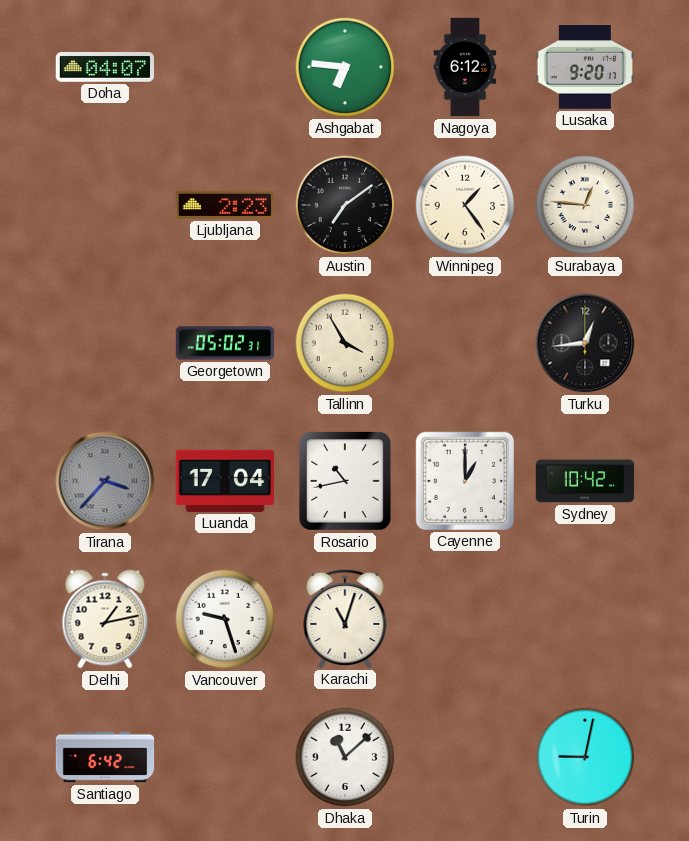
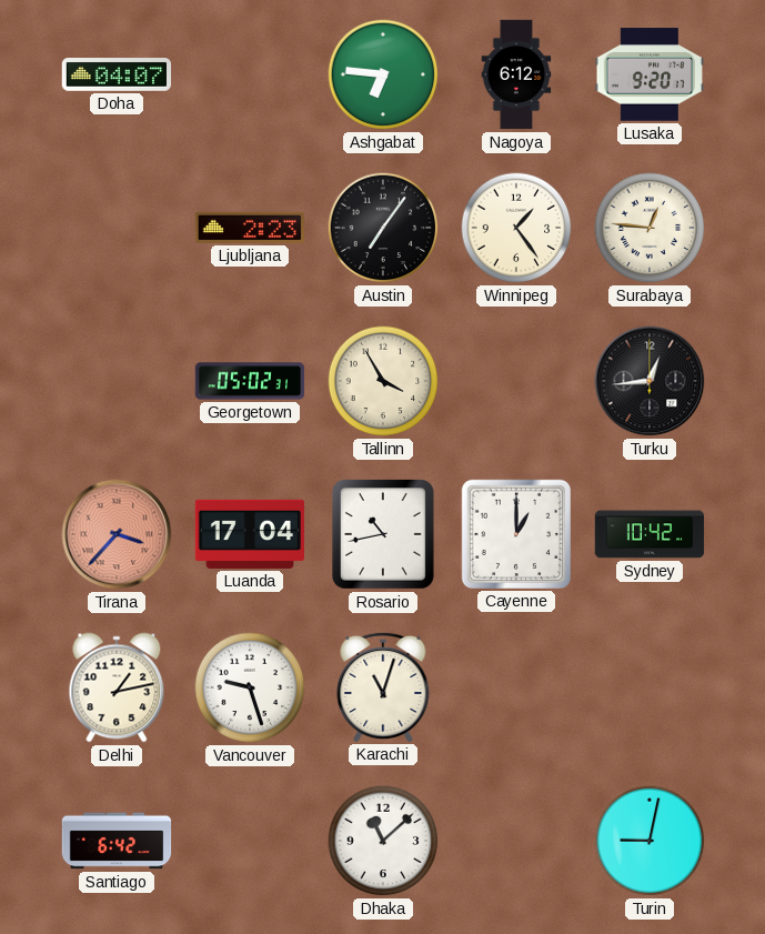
Austin: 7:09 -> 7:06
Tirana dial: grey -> salmon
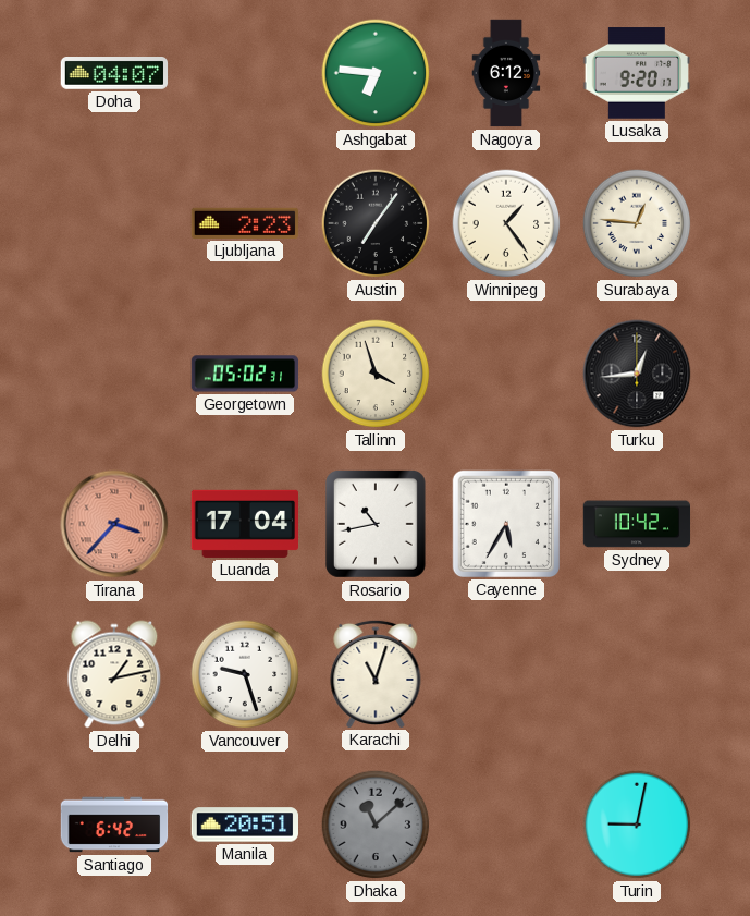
Tallinn: 3:55 -> 3:57
Cayenne: 1:00 -> 5:35
Manila: none -> 20:51
Dhaka dial: white -> grey
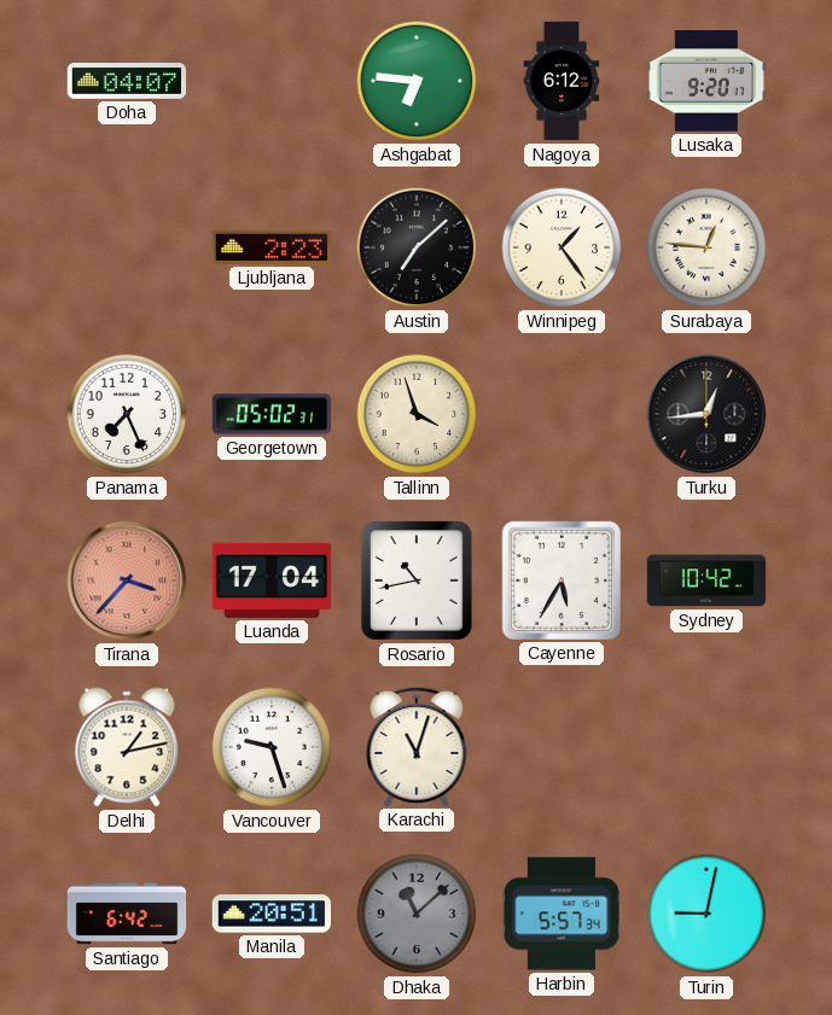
Austin: 7:06 -> 7:08
Panama: none -> 7:26
Harbin: none -> 5:57
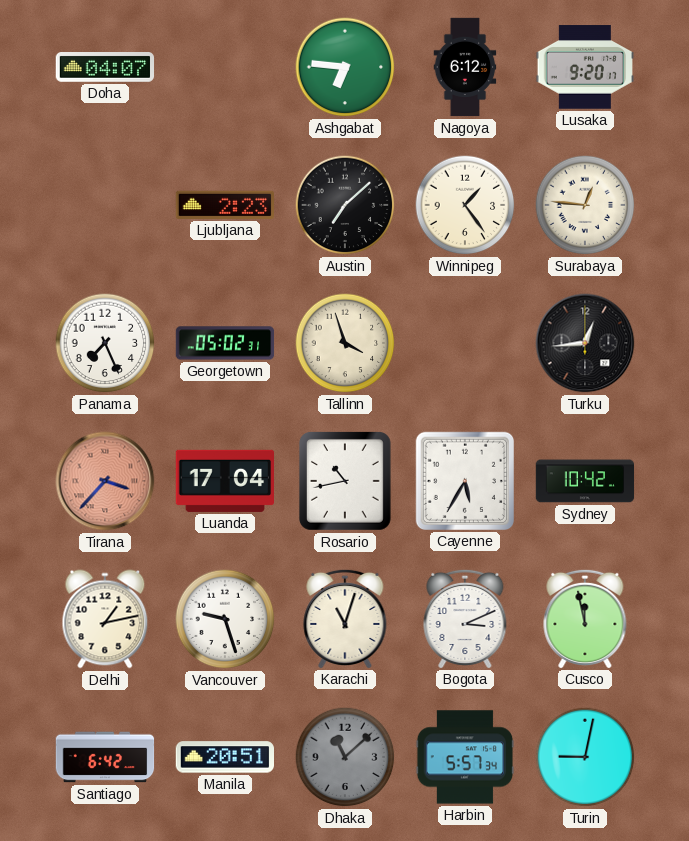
Bogota: none -> 3:11
Cusco: none -> 11:58
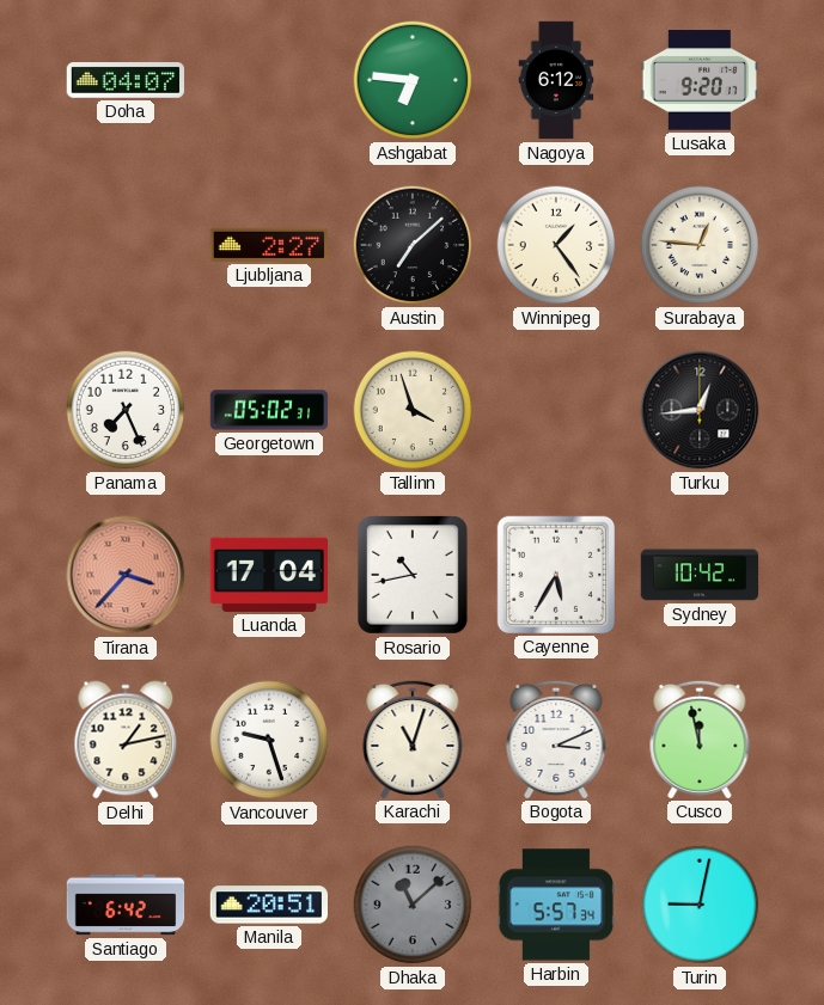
Ljubljana: 2:23 -> 2:27
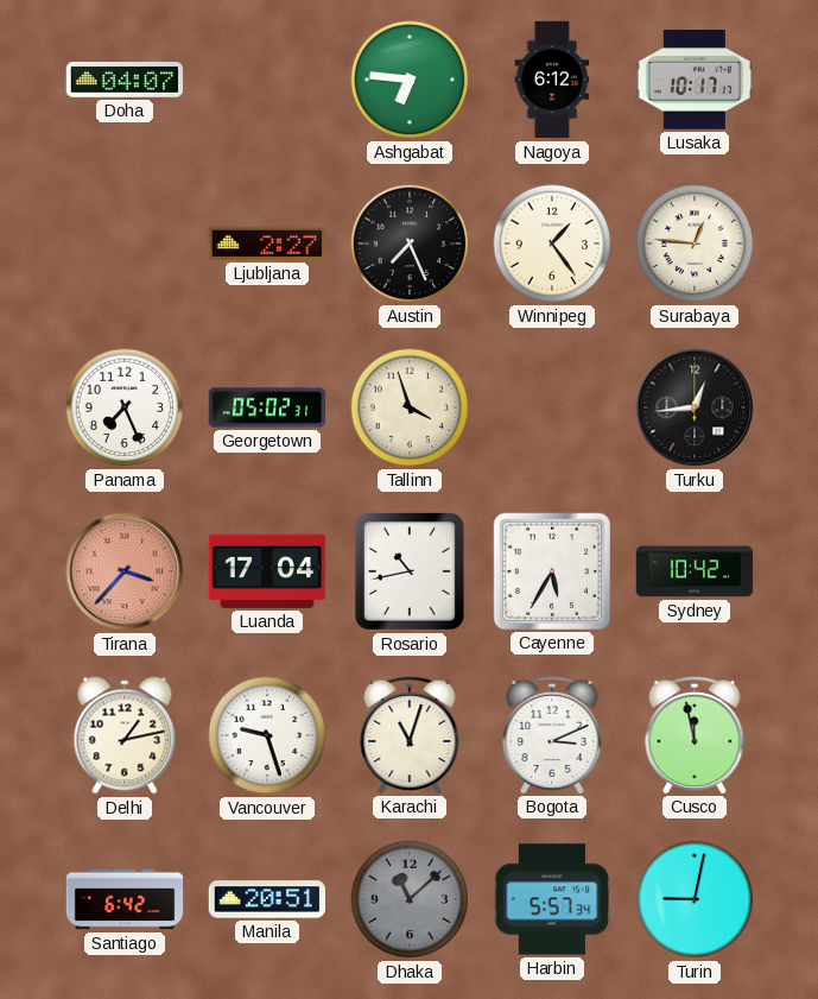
Lusaka: 9:20 -> 10:17
Austin: 7:08 -> 7:26
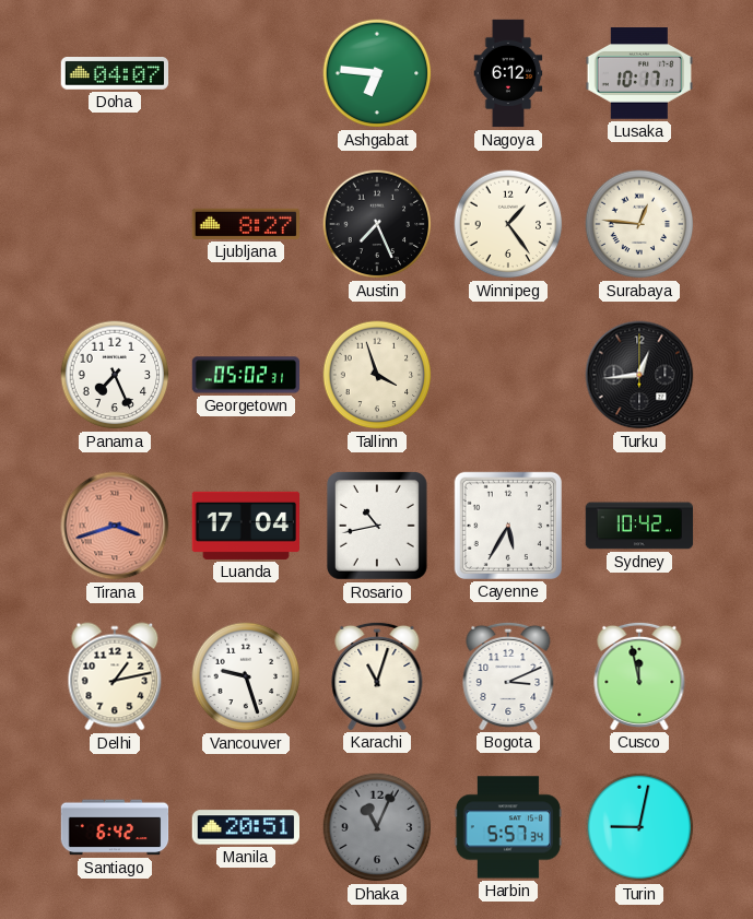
Ljubljana: 2:27 -> 8:27
Tirana: 3:37 -> 3:42
Dhaka: 11:08 -> 11:04
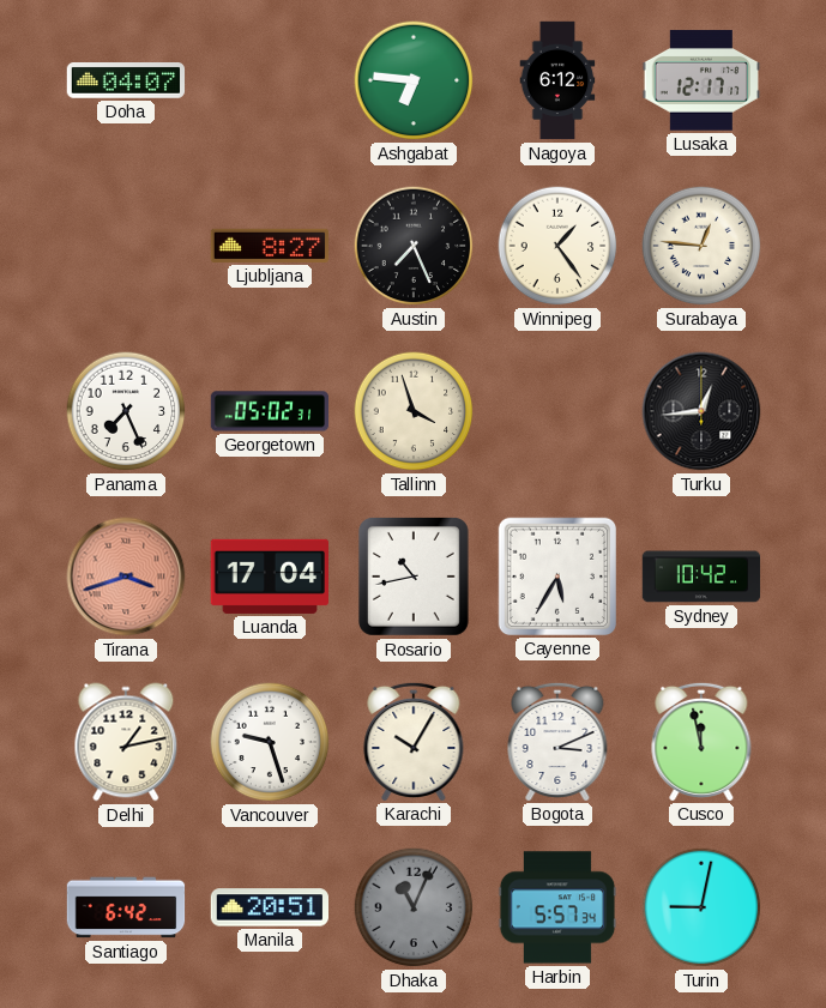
Lusaka: 10:17 -> 12:17
Karachi: 11:03 -> 10:05
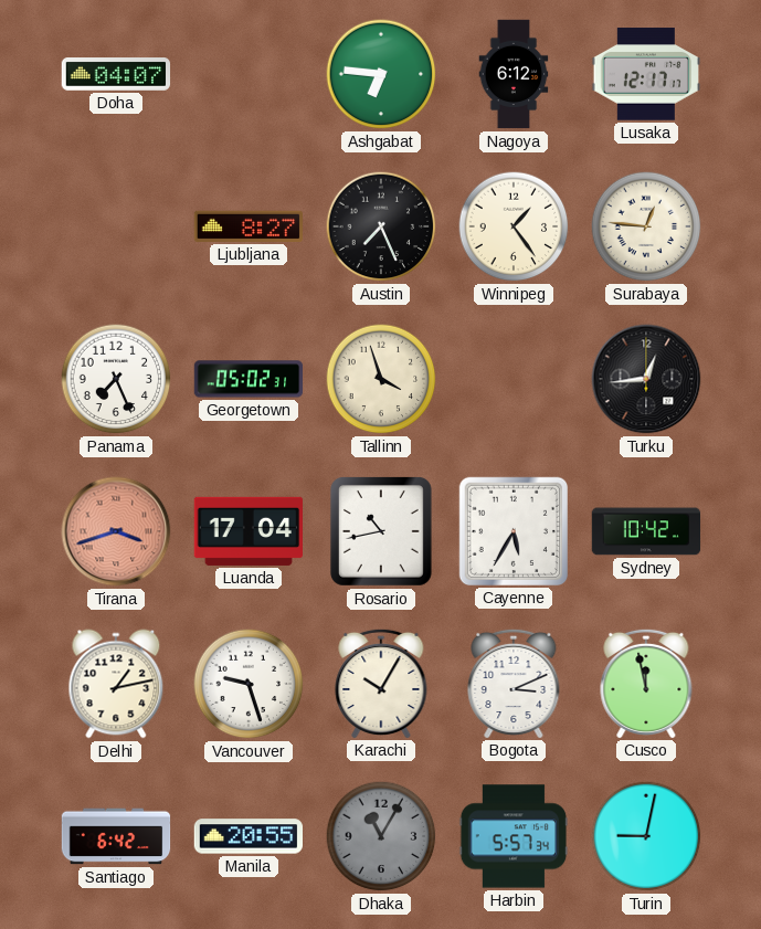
Manila: 20:51 -> 20:55
Dhaka: 11:04 -> 11:05
